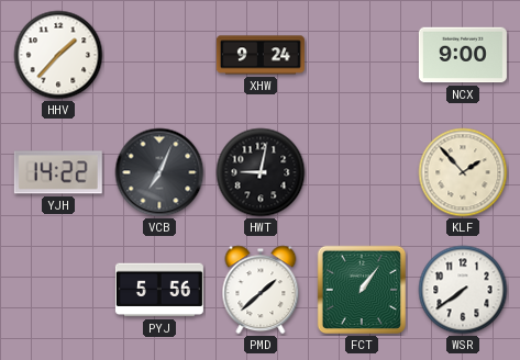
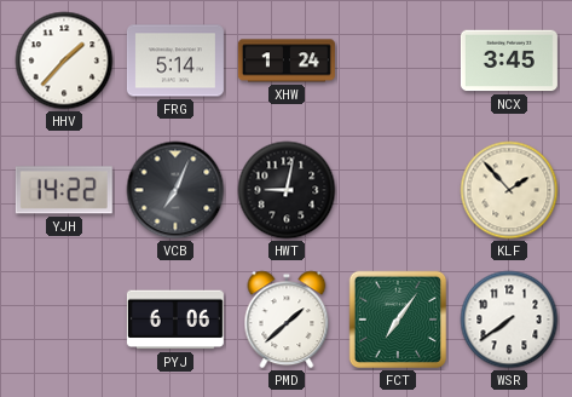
FRG: none -> 5:14
XHW: 9:24 -> 1:24
NCX: 9:00 -> 3:45
PYJ: 5:56 -> 6:06
FCT: 1:06 -> 7:06
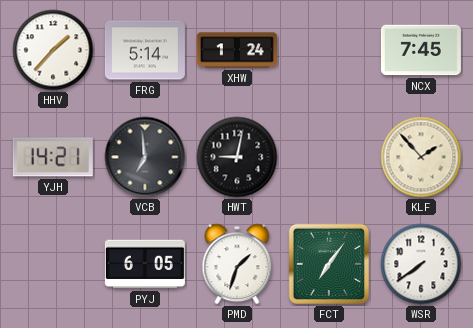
NCX: 3:45 -> 7:45
YJH: 14:22 -> 14:21
VCB: 7:04 -> 6:59
PYJ: 6:06 -> 6:05
PMD: 1:38 -> 1:33
